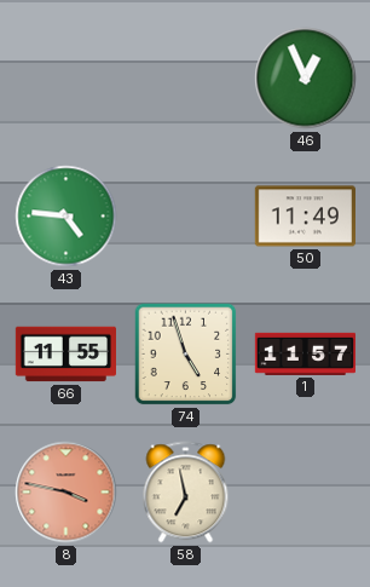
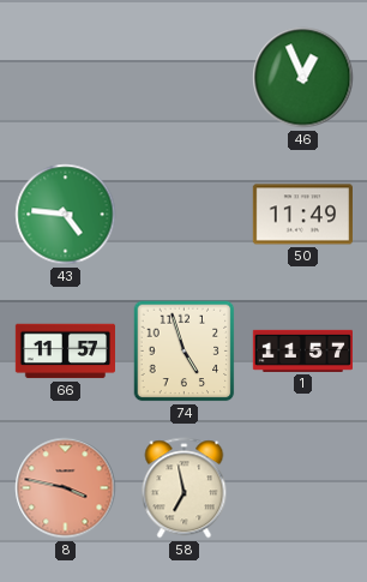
66: 11:55 -> 11:57
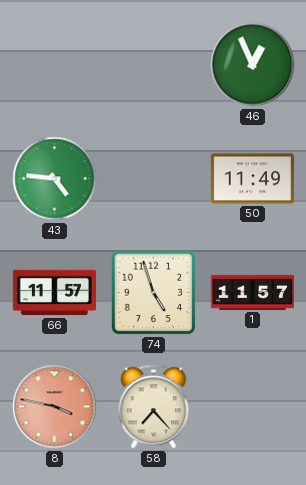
58: 6:58 -> 7:23
